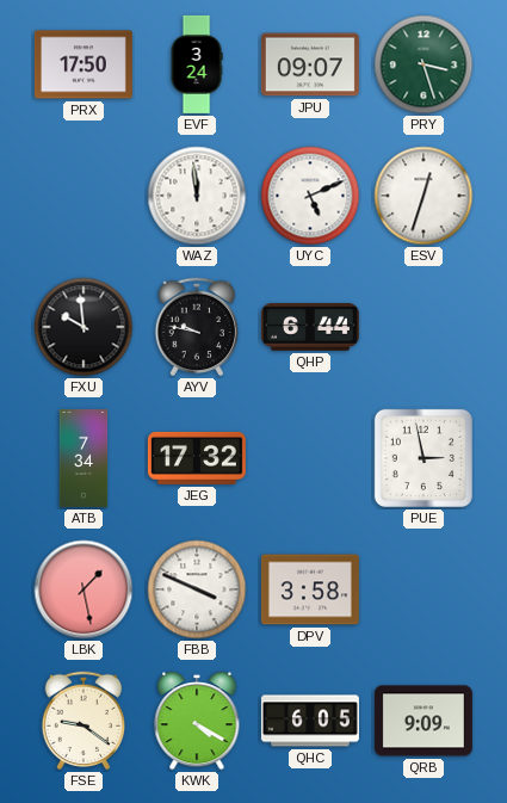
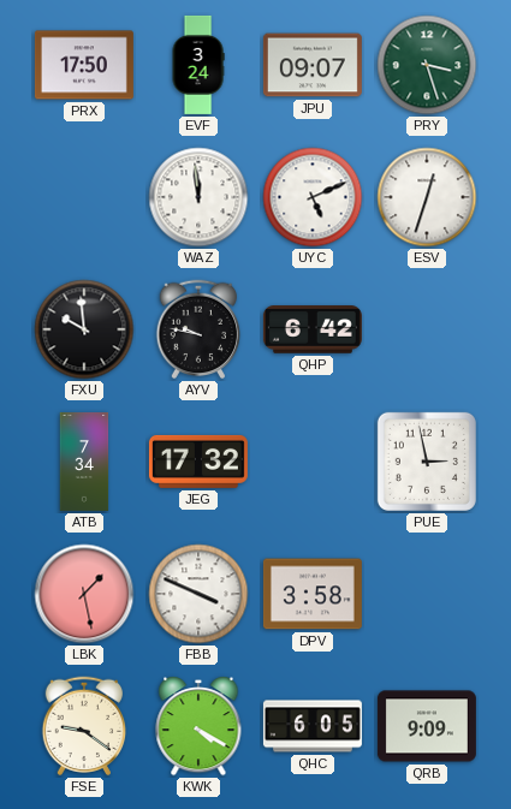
QHP: 6:44 -> 6:42
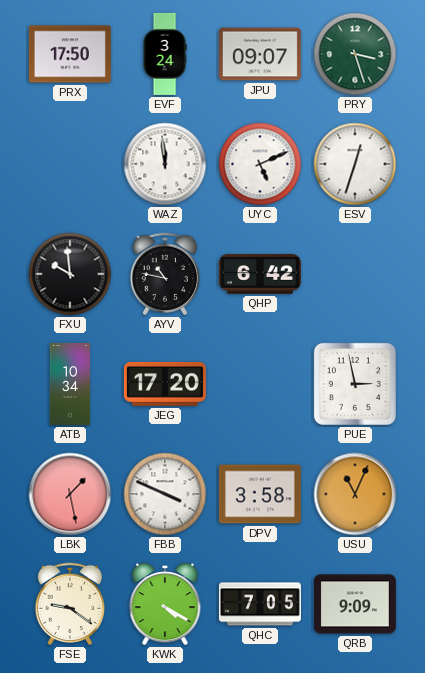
AYV: 9:47 -> 10:47
ATB: 7:34 -> 10:34
JEG: 17:32 -> 17:20
USU: none -> 11:04
QHC: 6:05 -> 7:05
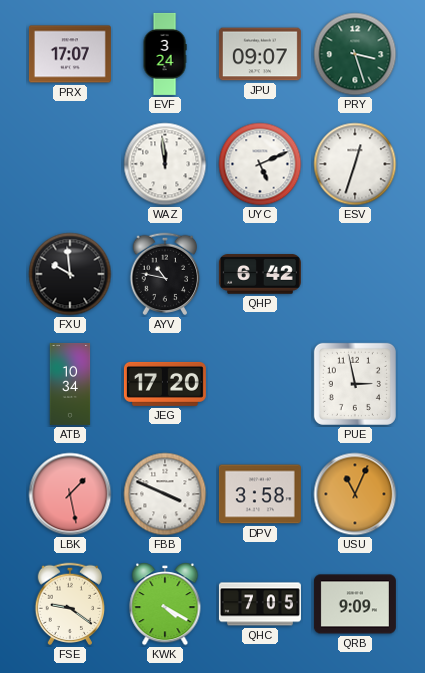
PRX: 17:50 -> 17:07
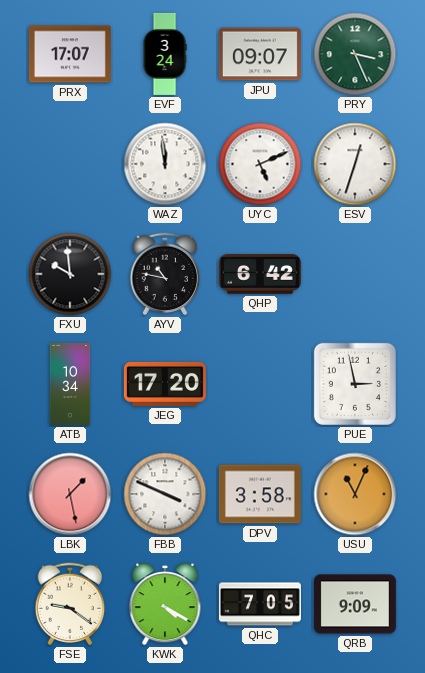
PRY: 3:27 -> 3:26
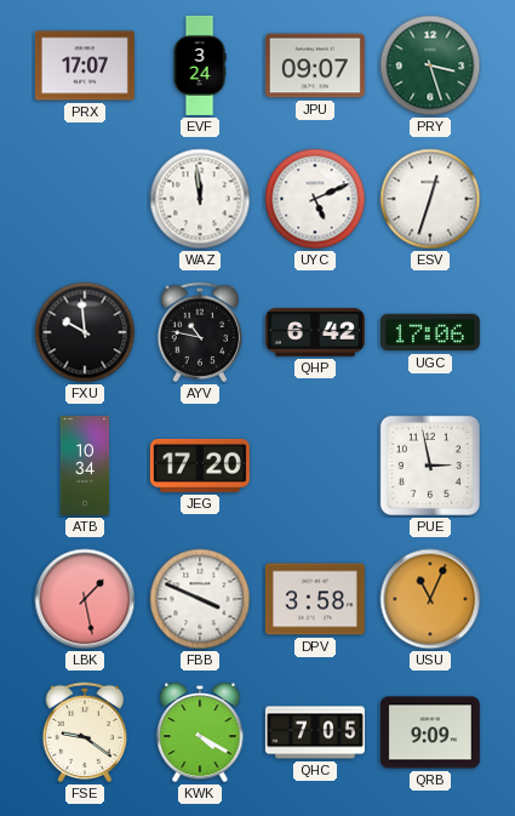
PRY: 3:26 -> 3:27
UGC: none -> 17:06
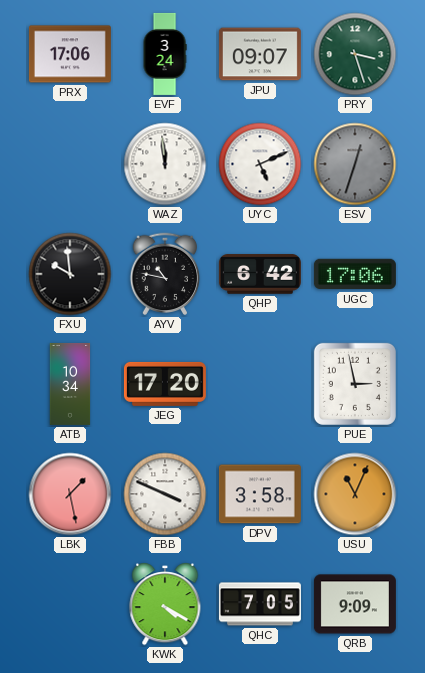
PRX: 17:07 -> 17:06
ESV dial: white -> grey
FSE: 9:21 -> none
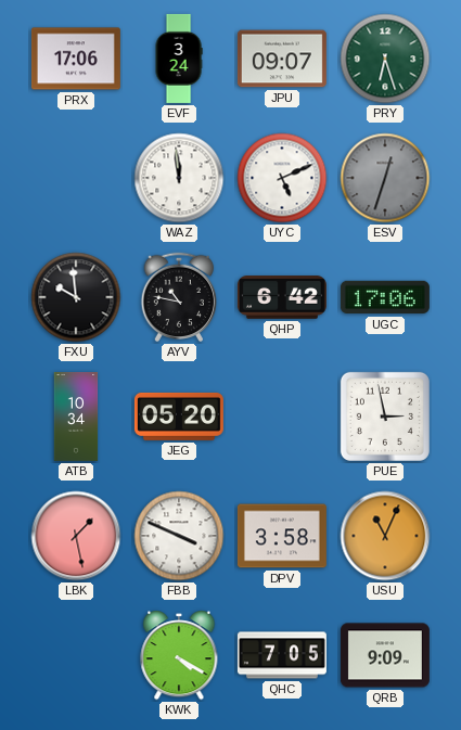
PRY: 3:27 -> 6:27
JEG: 17:20 -> 05:20
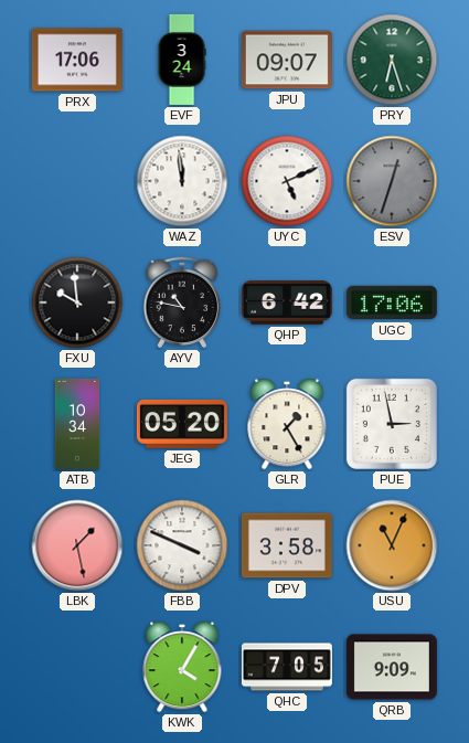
GLR: none -> 1:25
KWK: 4:20 -> 4:05
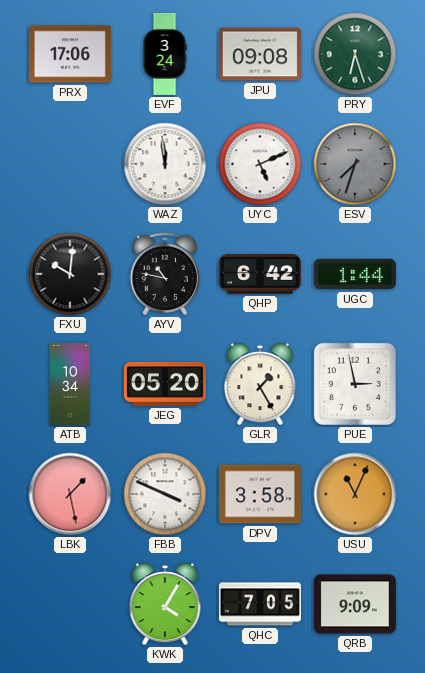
JPU: 09:07 -> 09:08
ESV: 12:33 -> 7:33
FXU: 9:59 -> 10:01
UGC: 17:06 -> 1:44
